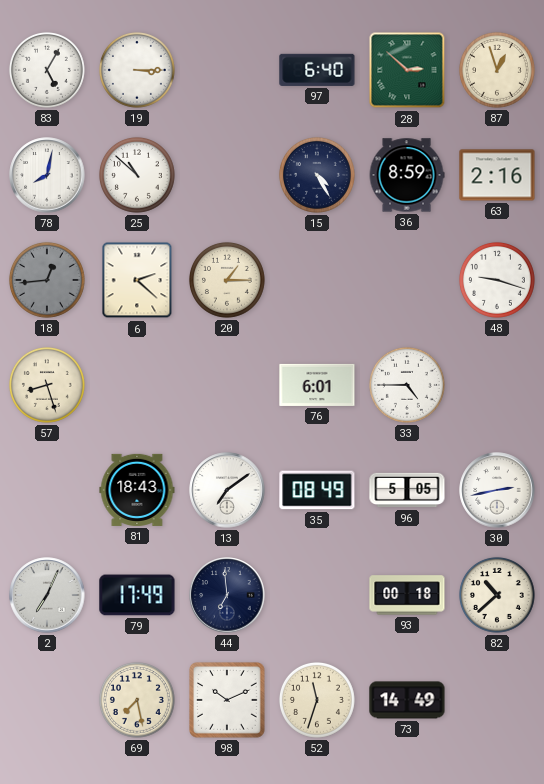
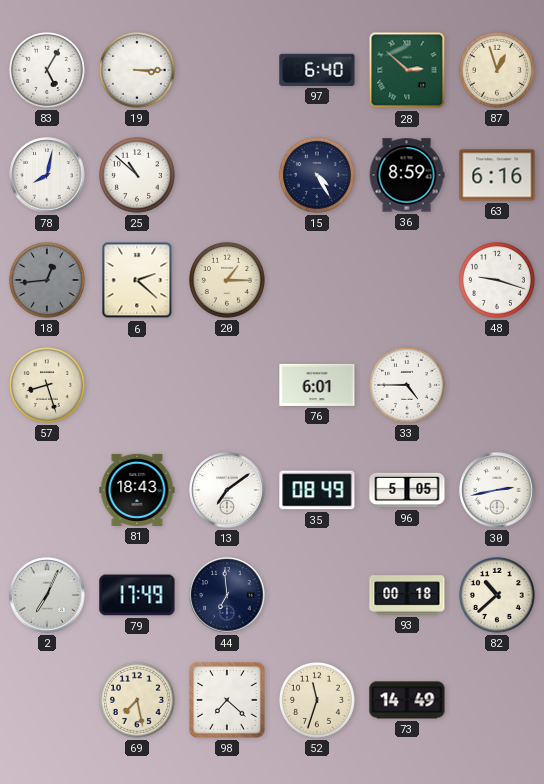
63: 2:16 -> 6:16
98: 10:11 -> 7:22
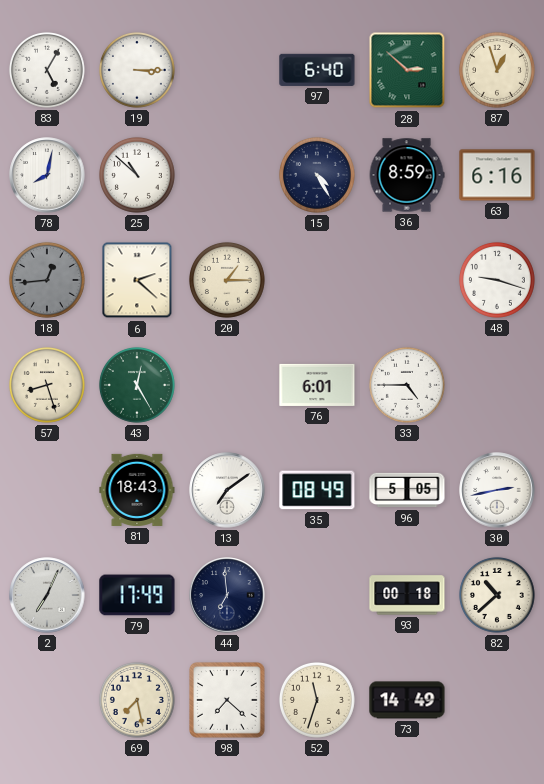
43: none -> 12:25
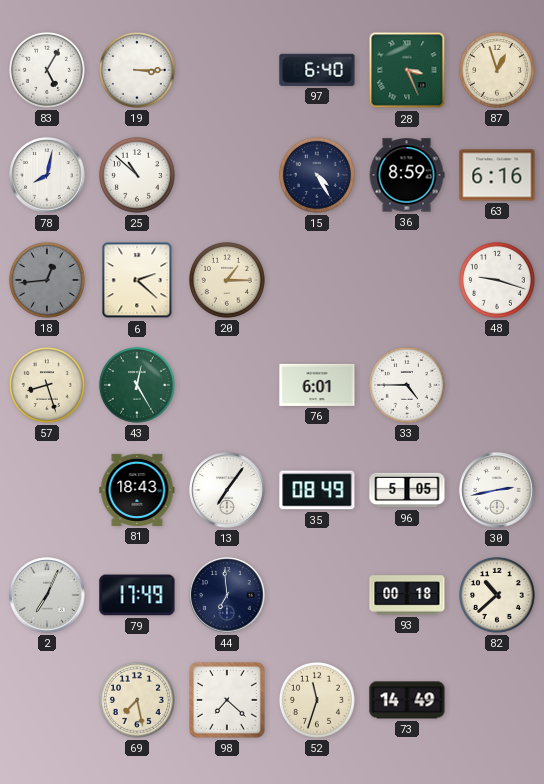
28: 2:52 -> 3:26
13: 7:09 -> 7:06
